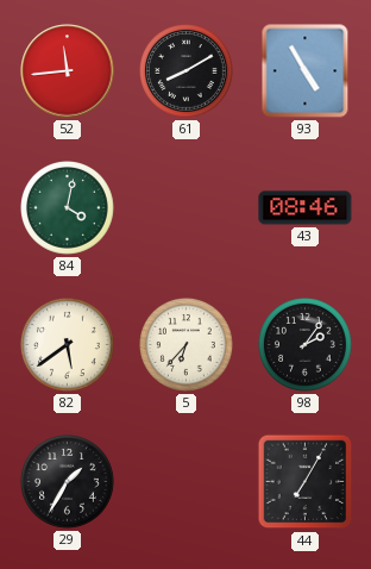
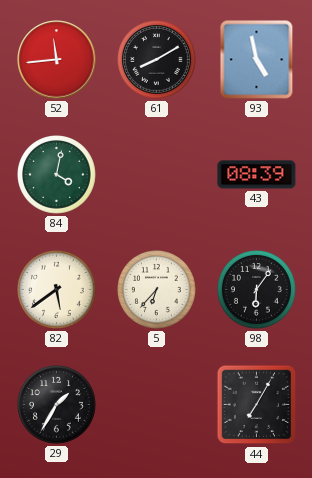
93: 4:55 -> 4:58
43: 08:46 -> 08:39
98: 2:06 -> 6:06
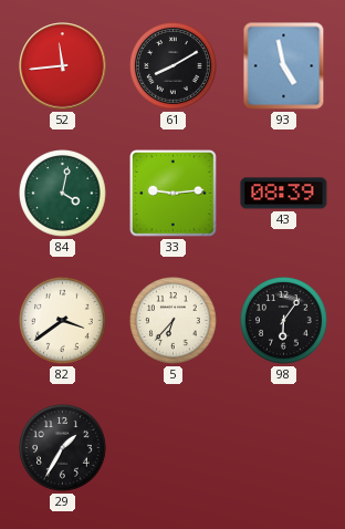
33: none -> 9:14
82: 5:39 -> 3:39
44: 7:05 -> none
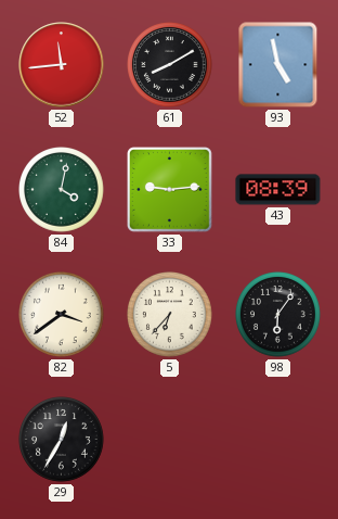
29: 1:35 -> 12:35
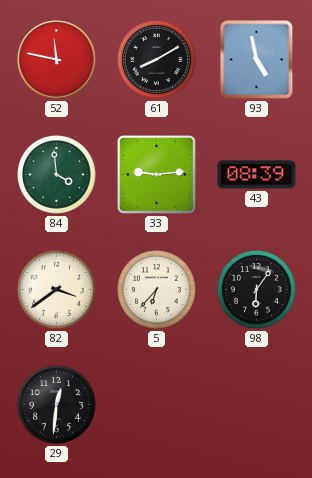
52: 11:44 -> 11:47
84: 4:02 -> 3:59
29: 12:35 -> 12:31
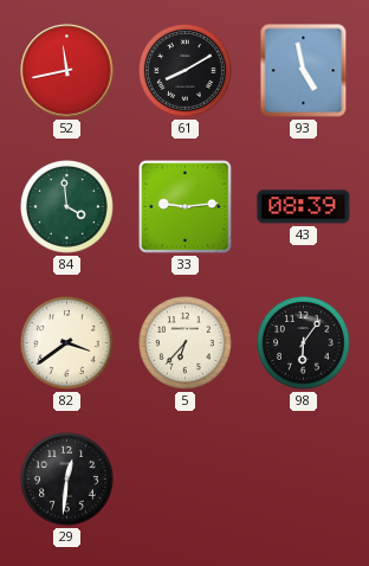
52: 11:47 -> 11:43
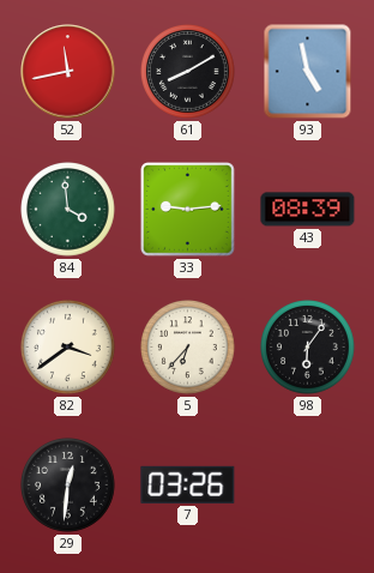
7: none -> 03:26
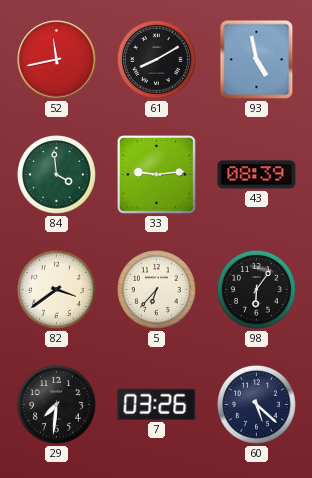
29: 12:31 -> 7:31
60: none -> 5:22
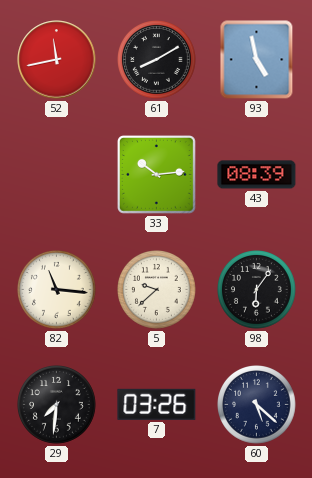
84: 3:59 -> none
33: 9:14 -> 10:14
82: 3:39 -> 11:16
5: 6:37 -> 9:38
